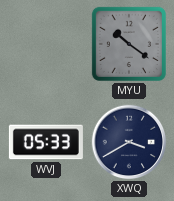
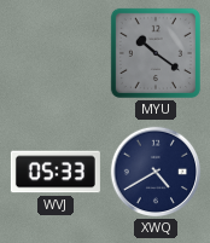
XWQ: 3:40 -> 4:40
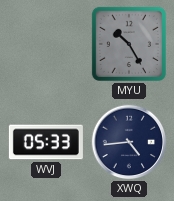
MYU: 10:21 -> 10:25
XWQ: 4:40 -> 4:44
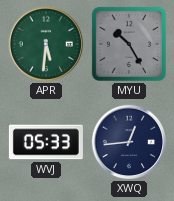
APR: none -> 5:31
XWQ: 4:44 -> 12:44
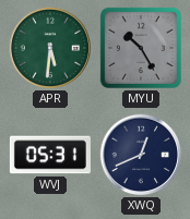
WVJ: 05:33 -> 05:31
XWQ: 12:44 -> 12:41
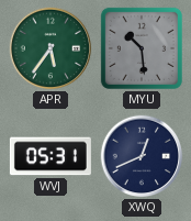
APR: 5:31 -> 5:36
MYU: 10:25 -> 10:29
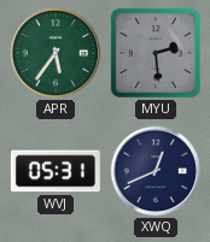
MYU: 10:29 -> 2:29
